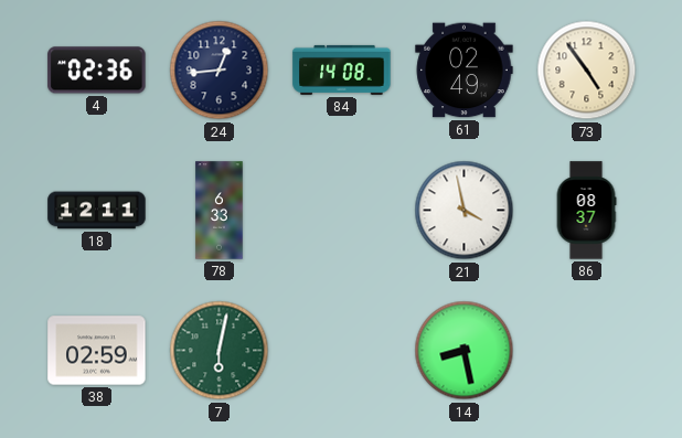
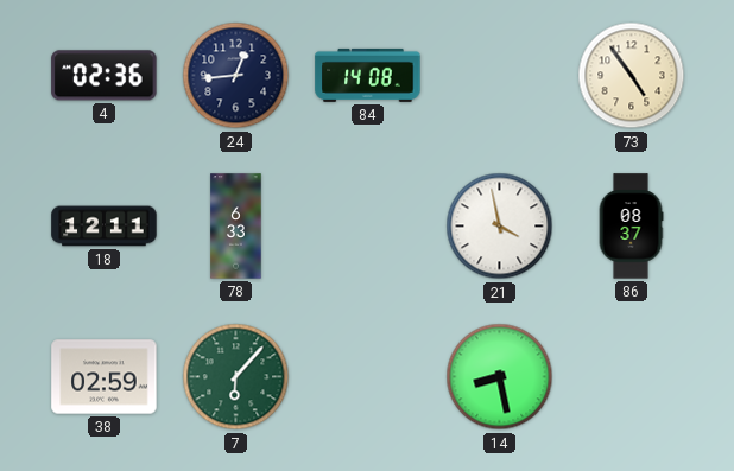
61: 02:49 -> none
7: 6:02 -> 6:07
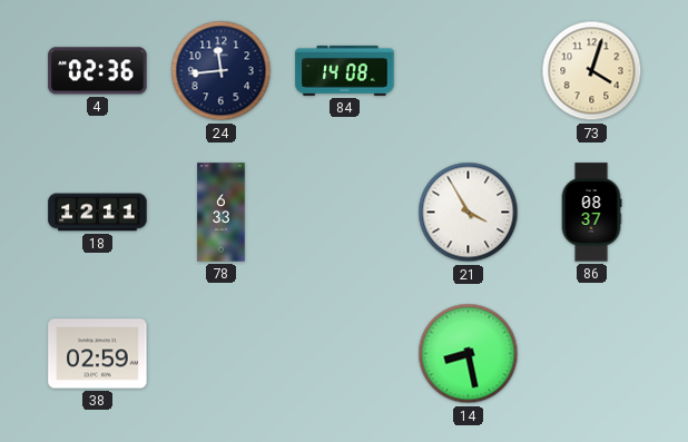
24: 12:44 -> 11:44
73: 4:54 -> 4:03
21: 3:58 -> 3:55
7: 6:07 -> none
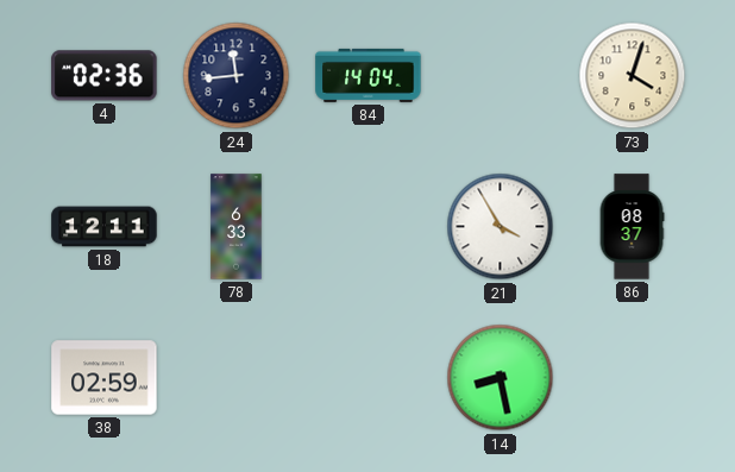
84: 14:08 -> 14:04
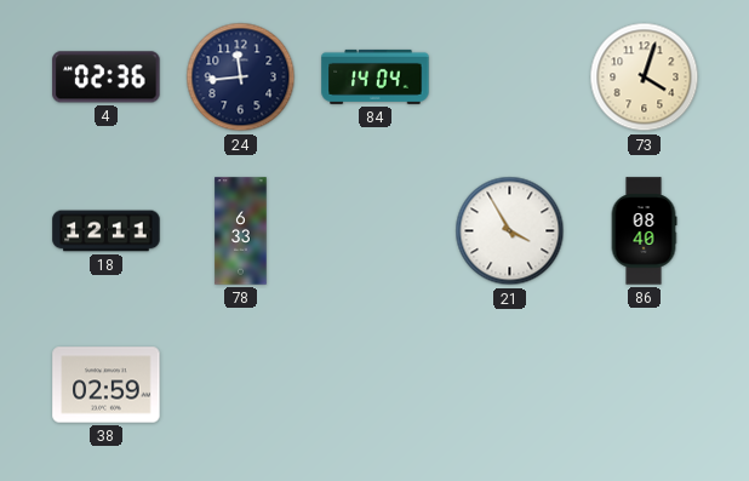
86: 08:37 -> 08:40
14: 8:28 -> none
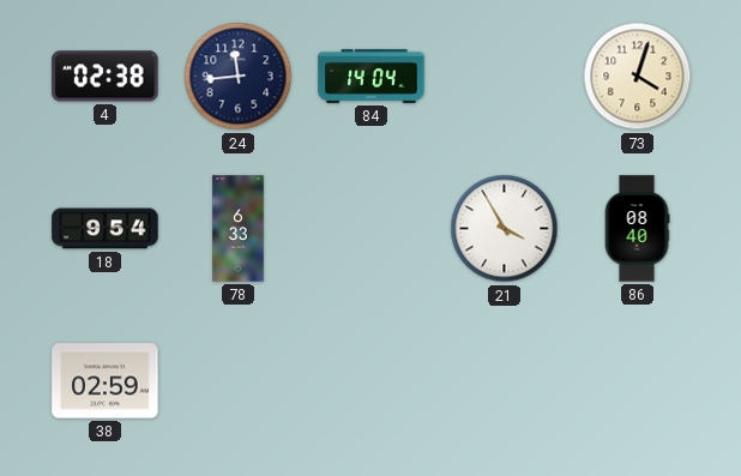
4: 02:36 -> 02:38
18: 12:11 -> 9:54
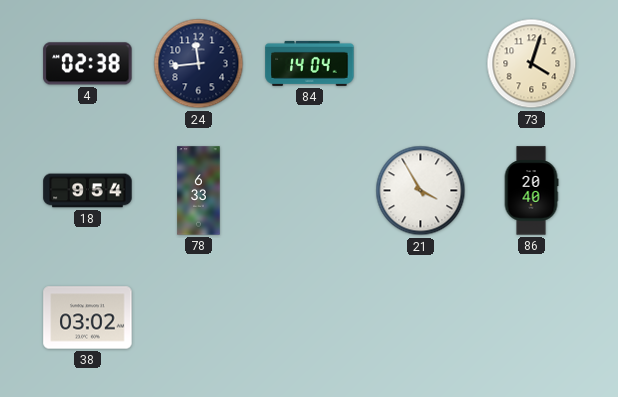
86: 08:40 -> 20:40
38: 02:59 -> 03:02
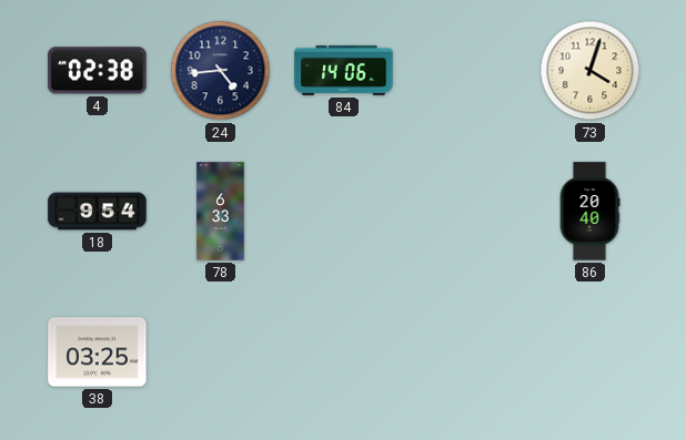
24: 11:44 -> 4:44
84: 14:04 -> 14:06
21: 3:55 -> none
38: 03:02 -> 03:25
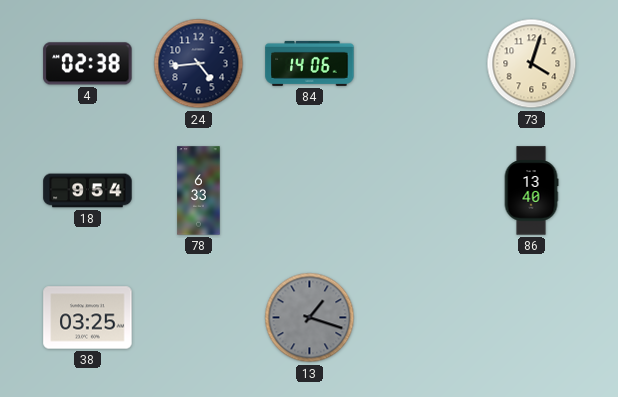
86: 20:40 -> 13:40
13: none -> 1:18
